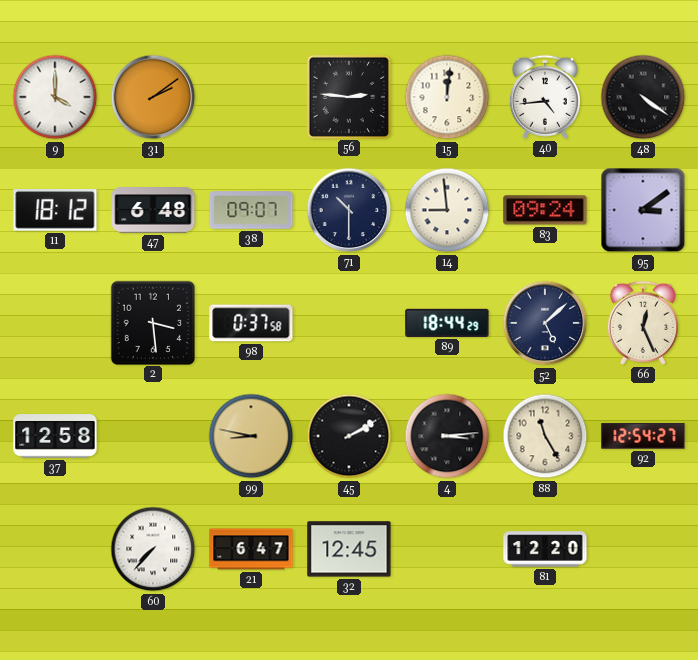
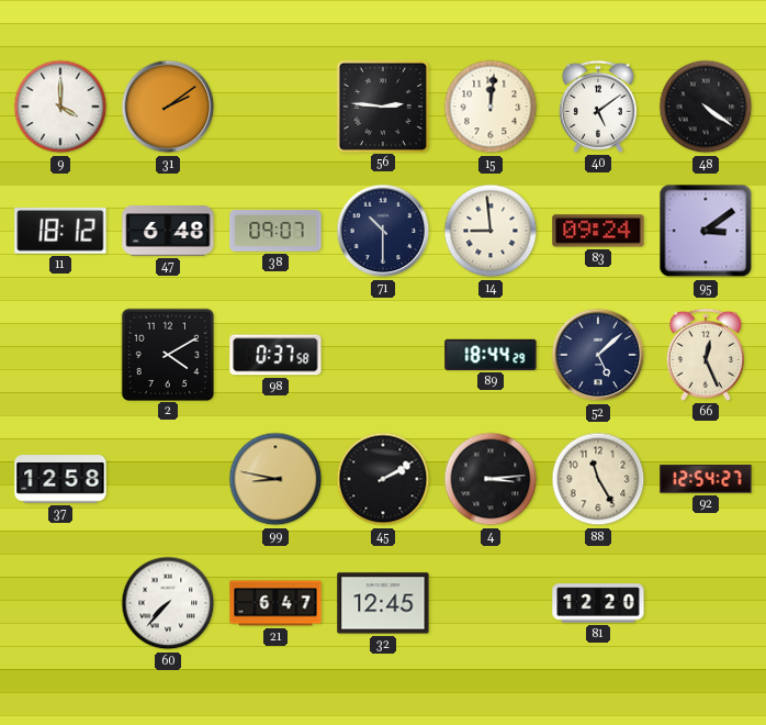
40: 4:44 -> 5:09
2: 3:29 -> 4:10
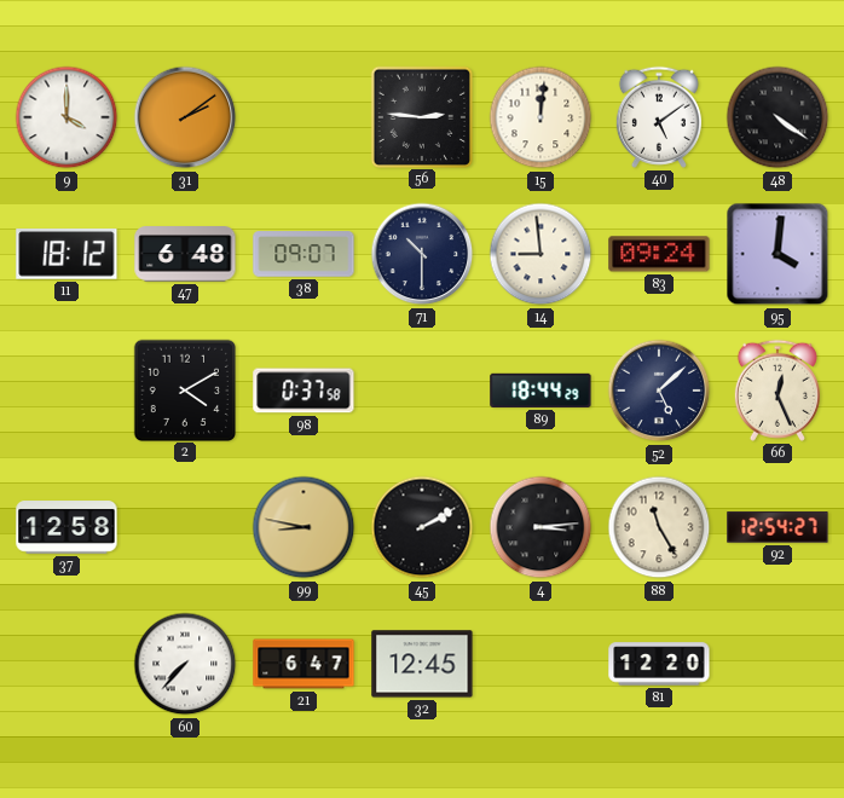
95: 3:09 -> 4:01
